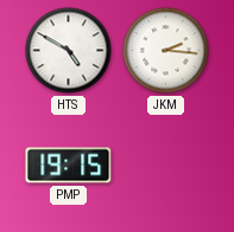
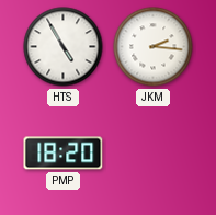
HTS: 4:50 -> 4:55
PMP: 19:15 -> 18:20
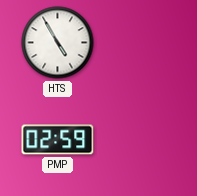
JKM: 2:16 -> none
PMP: 18:20 -> 02:59
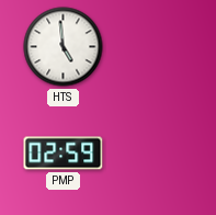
HTS: 4:55 -> 4:59
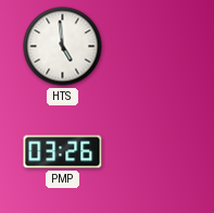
PMP: 02:59 -> 03:26
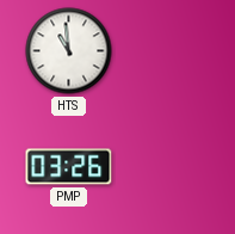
HTS: 4:59 -> 10:59
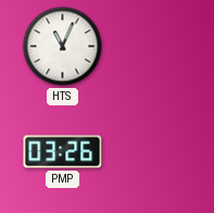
HTS: 10:59 -> 11:04
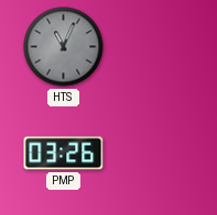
HTS dial: white -> grey
